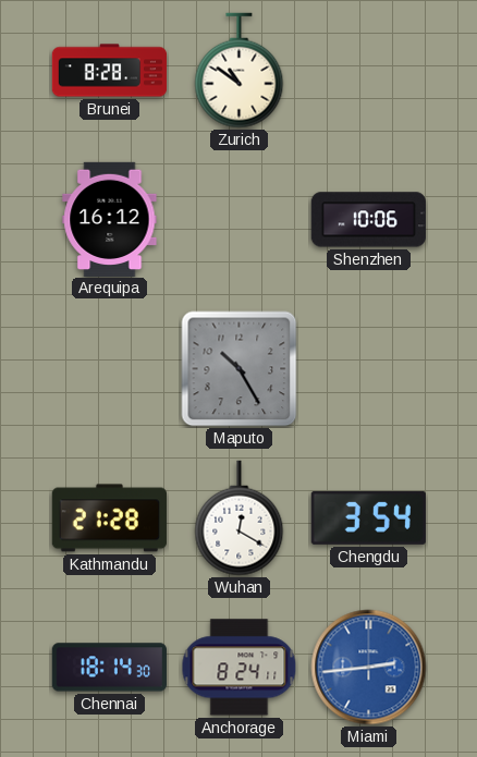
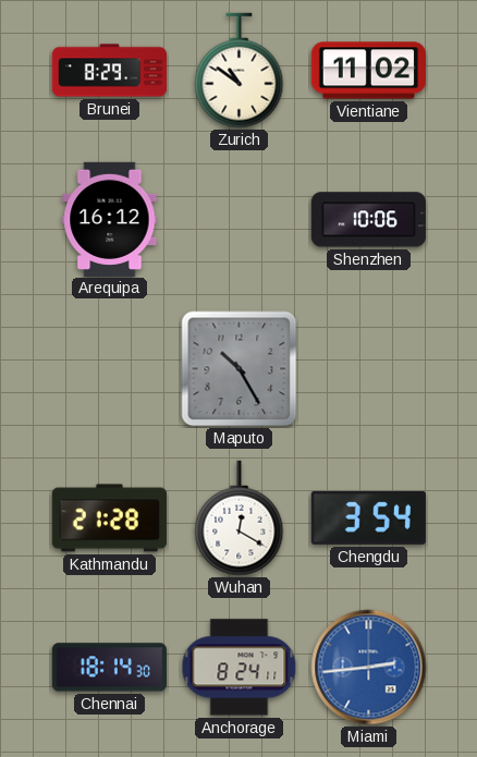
Brunei: 8:28 -> 8:29
Vientiane: none -> 11:02
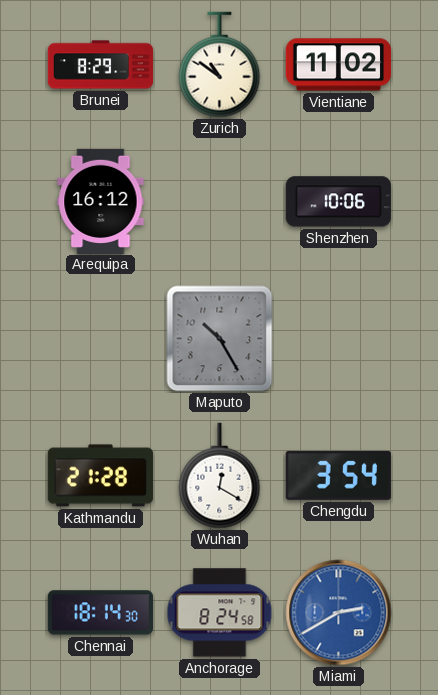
Anchorage: 8:24:11 -> 8:24:58
Miami: 2:44 -> 2:40
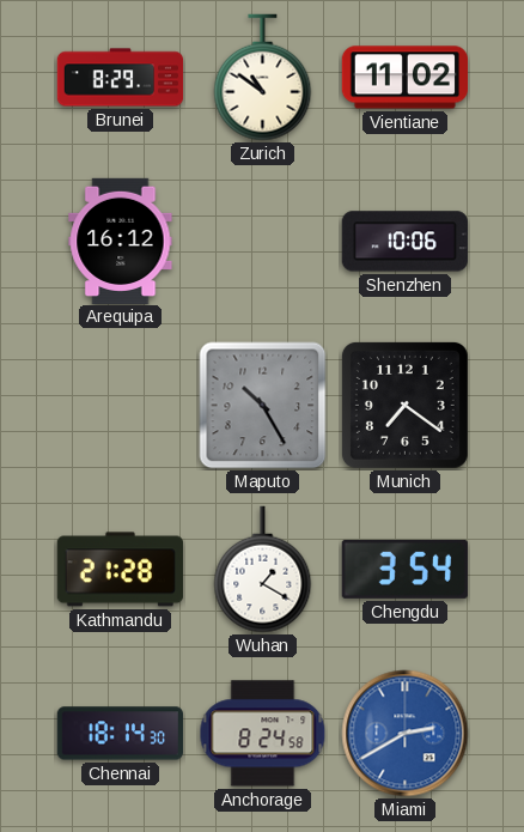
Munich: none -> 7:21
Wuhan: 12:20 -> 1:20
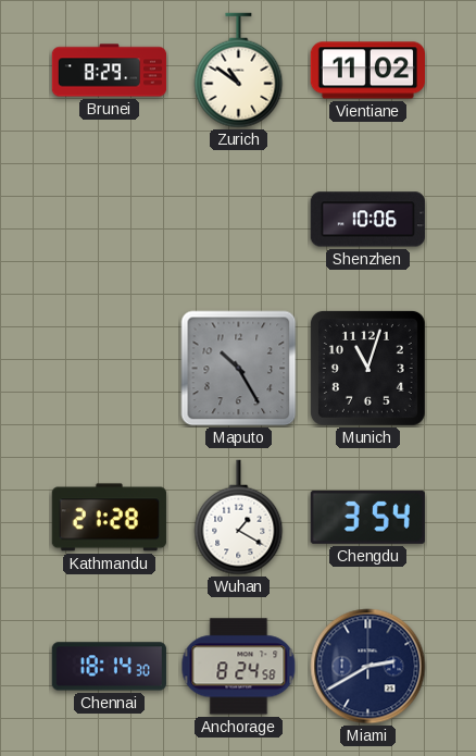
Arequipa: 16:12 -> none
Munich: 7:21 -> 11:03
Miami dial: blue -> navy
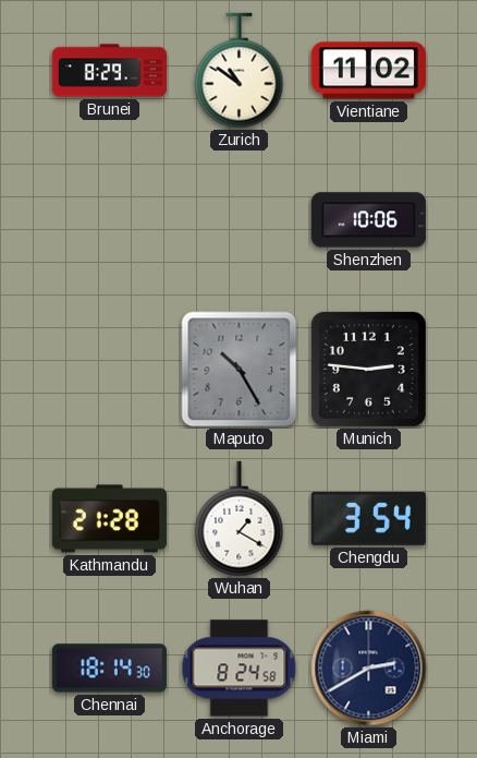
Munich: 11:03 -> 2:46
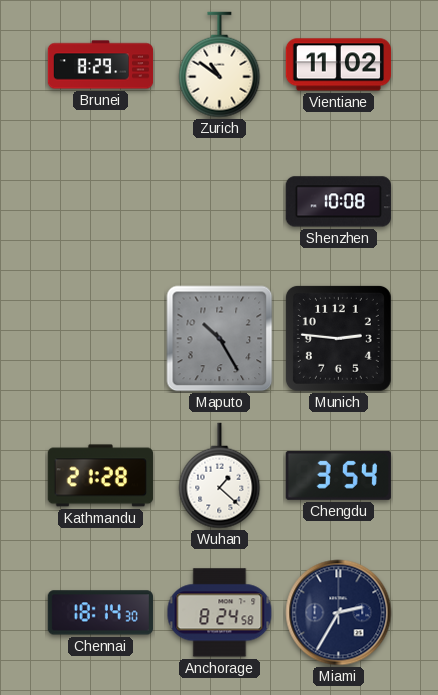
Shenzhen: 10:06 -> 10:08
Wuhan: 1:20 -> 1:22
Miami: 2:40 -> 2:35
